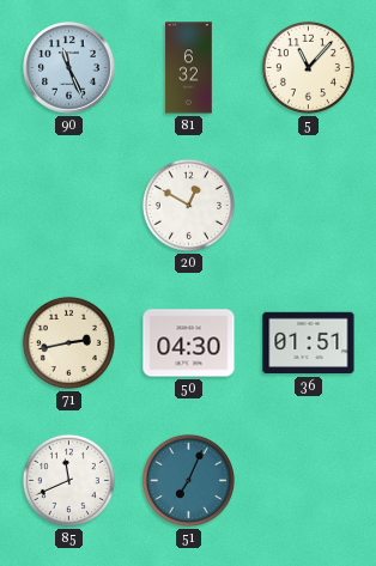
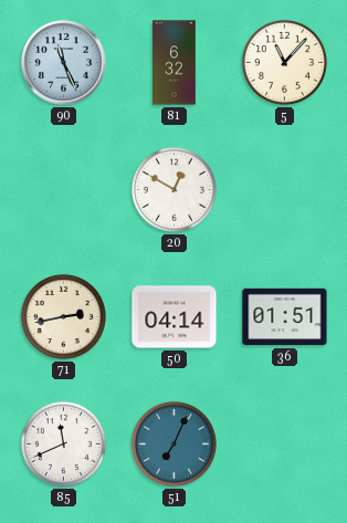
50: 04:30 -> 04:14
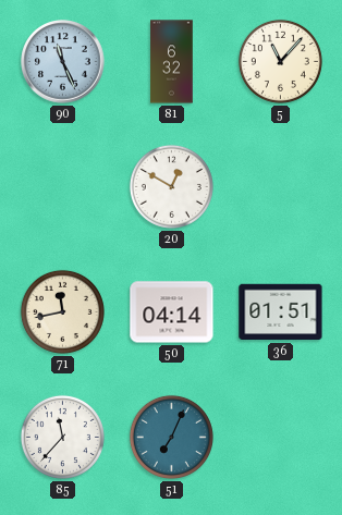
71: 2:43 -> 11:43
85: 11:41 -> 11:37
